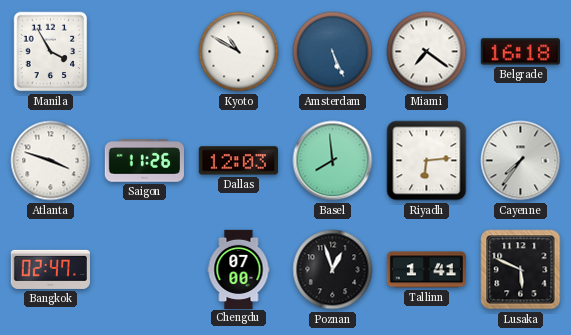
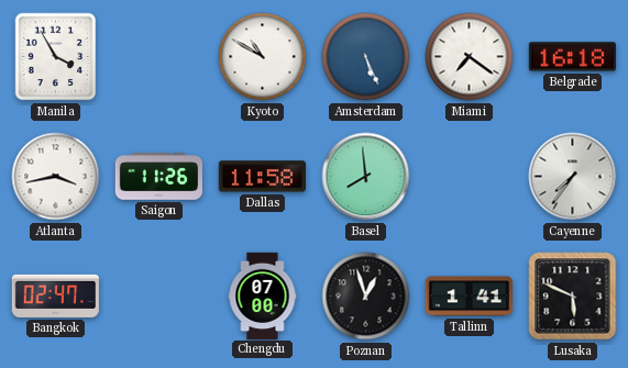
Atlanta: 3:48 -> 3:43
Dallas: 12:03 -> 11:58
Riyadh: 6:14 -> none
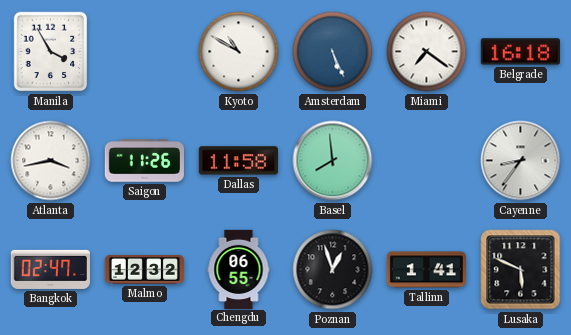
Cayenne: 7:36 -> 8:36
Malmo: none -> 12:32
Chengdu: 07:00 -> 06:55
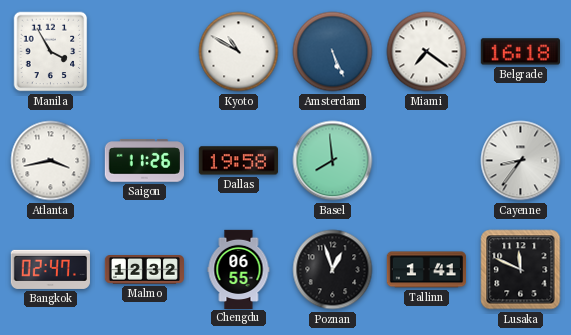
Dallas: 11:58 -> 19:58
Lusaka: 5:49 -> 11:49
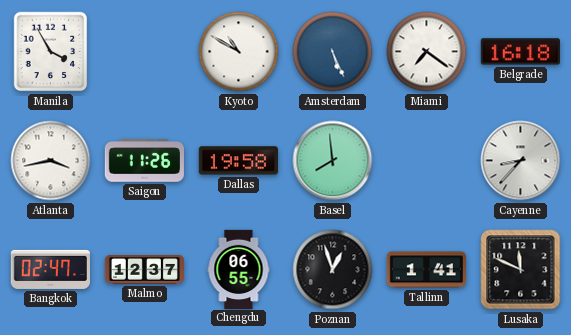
Cayenne: 8:36 -> 8:37
Malmo: 12:32 -> 12:37
